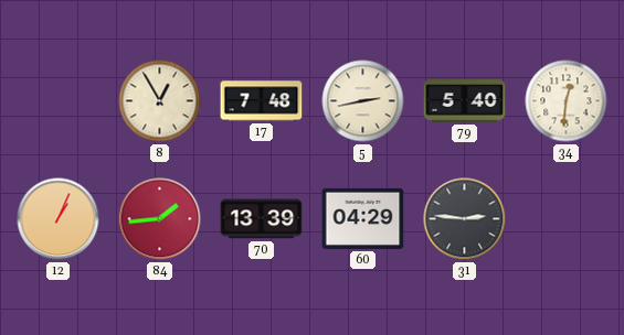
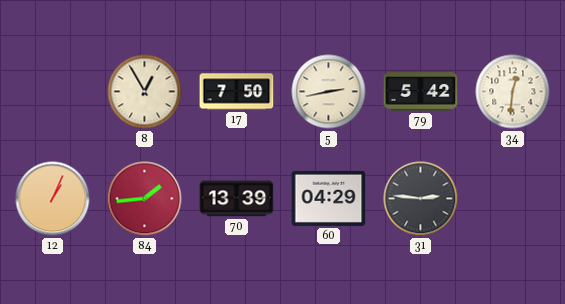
17: 7:48 -> 7:50
79: 5:40 -> 5:42
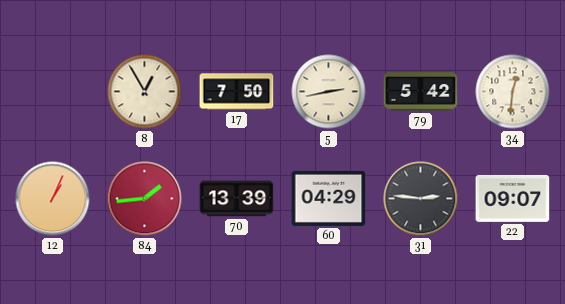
22: none -> 09:07
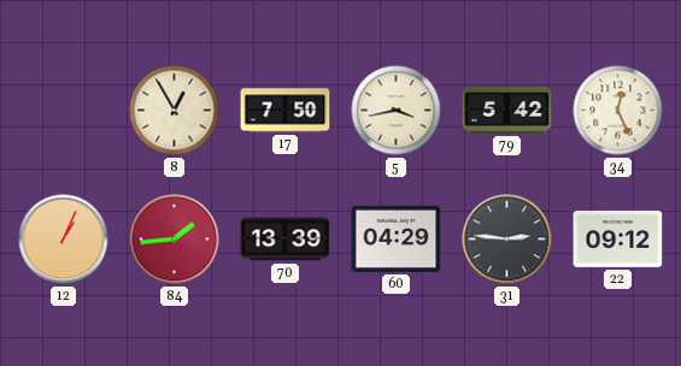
5: 2:43 -> 3:43
34: 12:31 -> 12:26
22: 09:07 -> 09:12
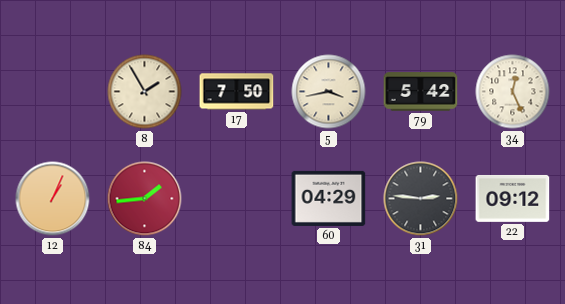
8: 12:55 -> 1:55
70: 13:39 -> none
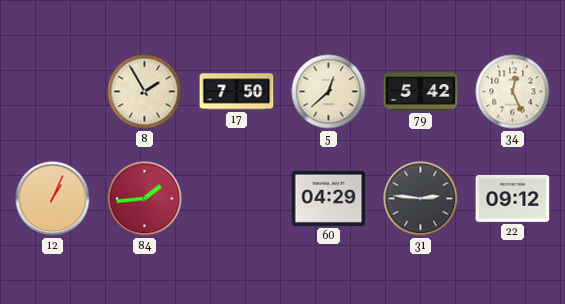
5: 3:43 -> 12:38
